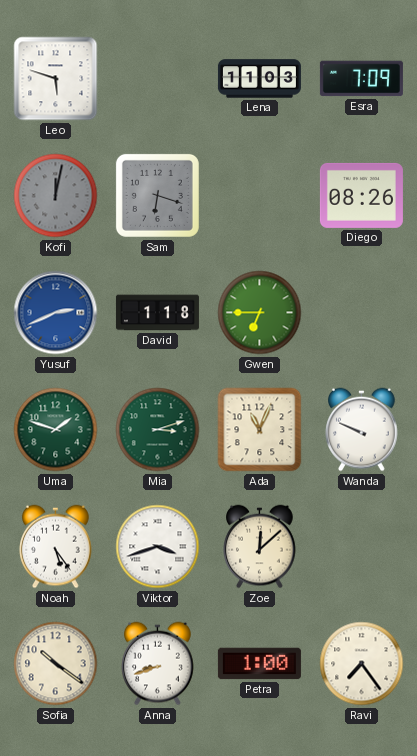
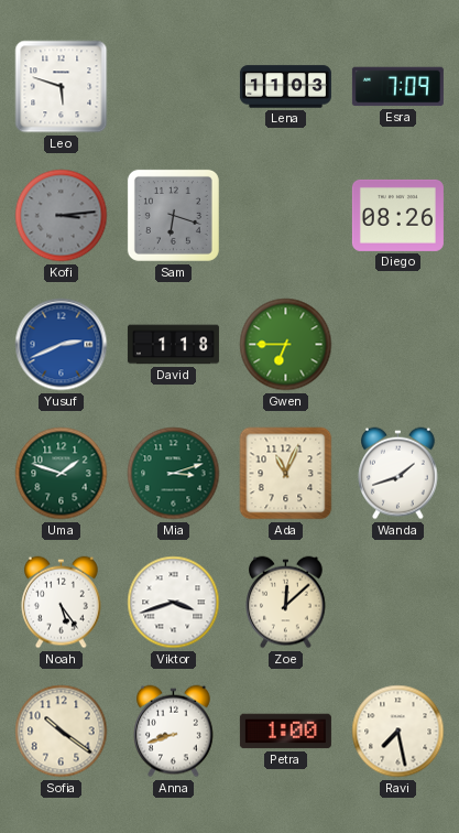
Kofi: 12:02 -> 3:14
Wanda: 9:49 -> 1:42
Ravi: 7:24 -> 7:28
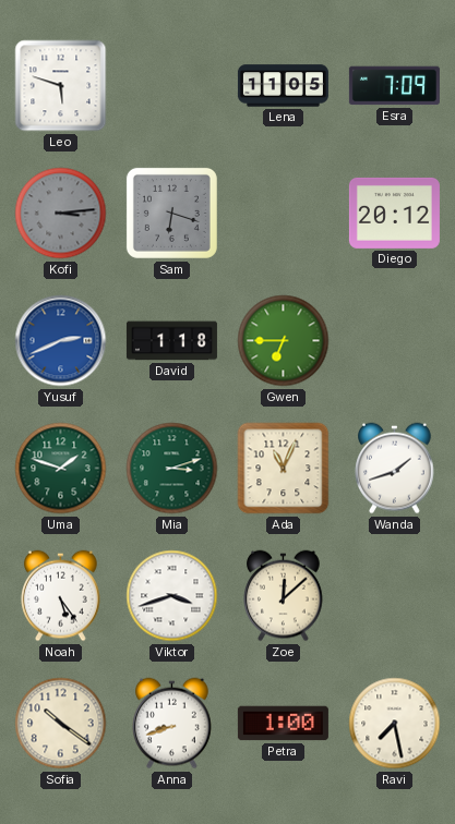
Lena: 11:03 -> 11:05
Diego: 08:26 -> 20:12
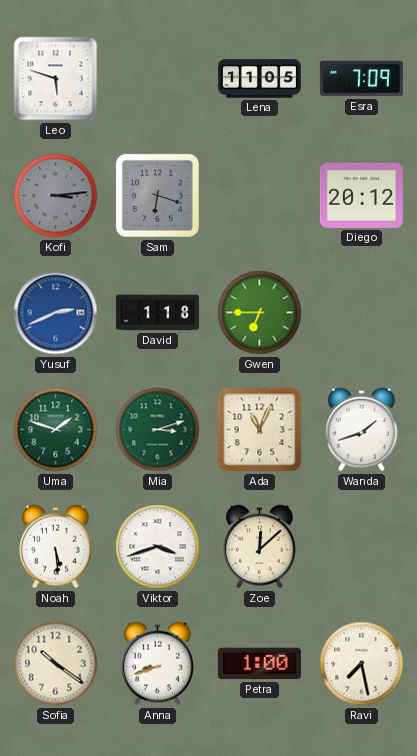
Noah: 5:24 -> 5:29
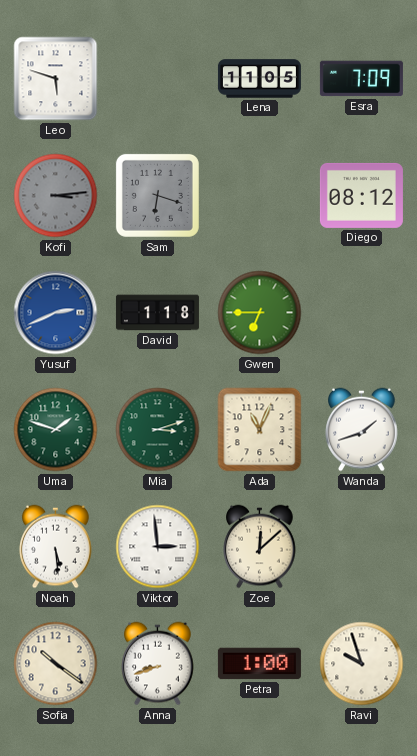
Diego: 20:12 -> 08:12
Viktor: 3:42 -> 2:59
Ravi: 7:28 -> 9:57
